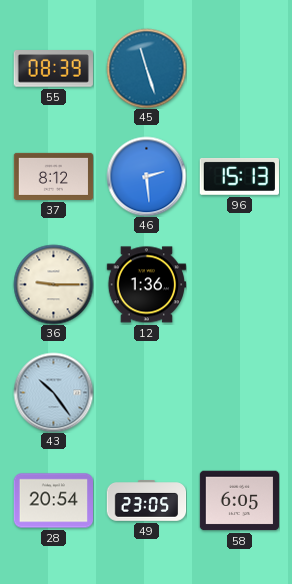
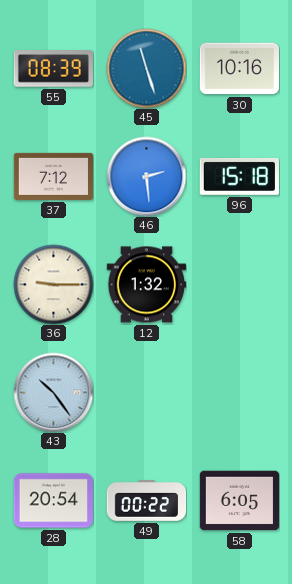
30: none -> 10:16
37: 8:12 -> 7:12
96: 15:13 -> 15:18
12: 1:36 -> 1:32
49: 23:05 -> 00:22
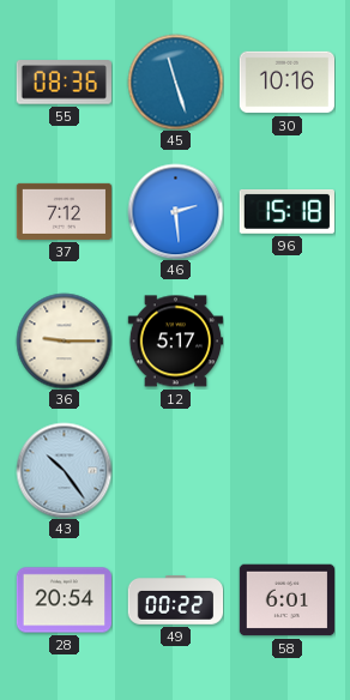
55: 08:39 -> 08:36
12: 1:32 -> 5:17
58: 6:05 -> 6:01
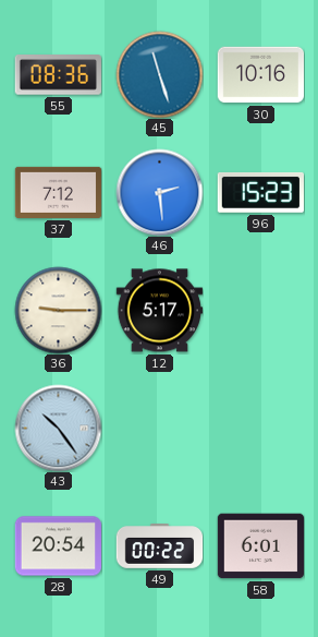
96: 15:18 -> 15:23
